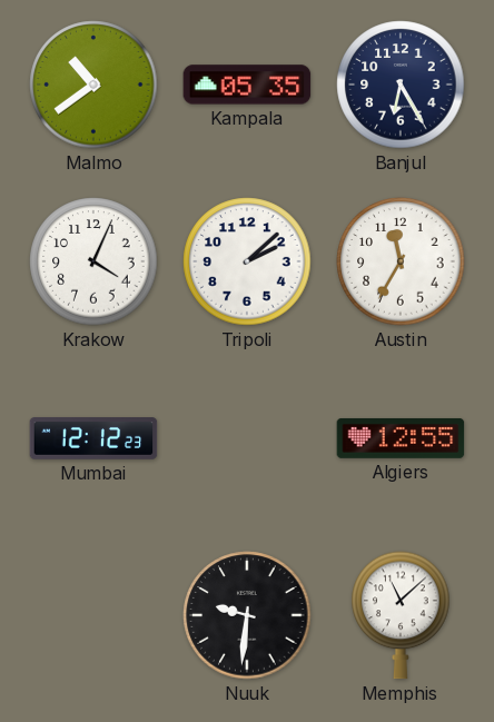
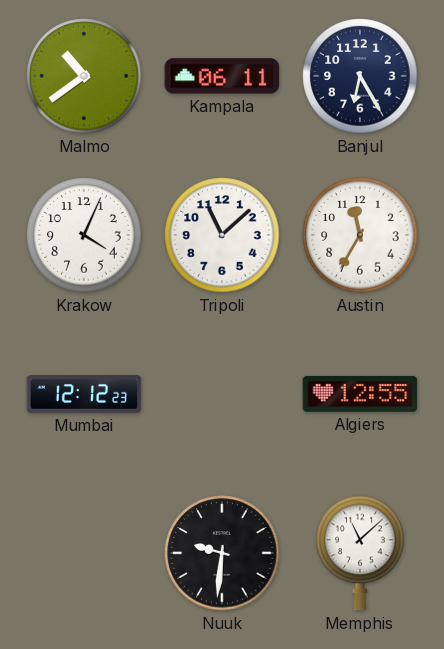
Kampala: 05:35 -> 06:11
Tripoli: 2:08 -> 11:08
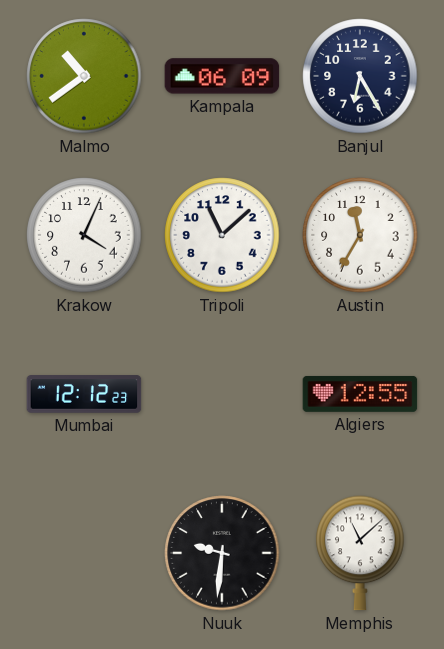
Kampala: 06:11 -> 06:09
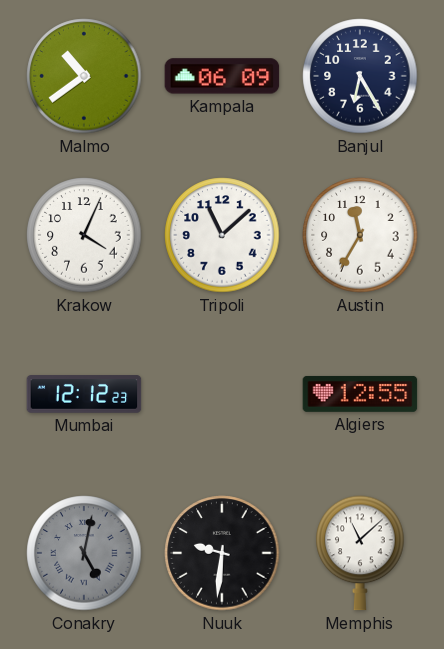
Conakry: none -> 5:02
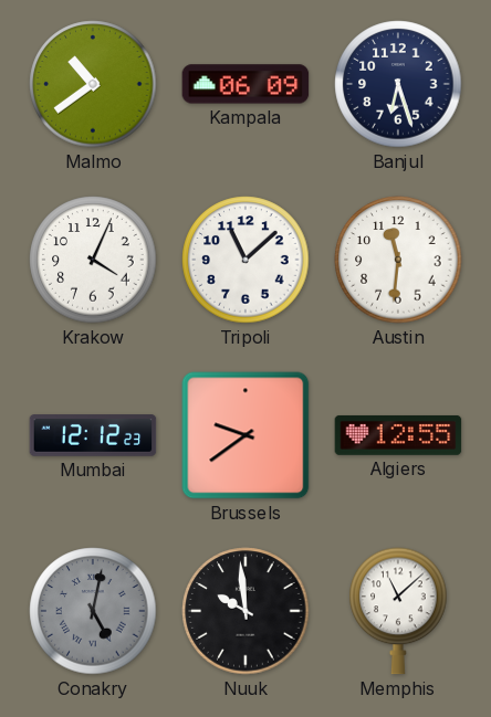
Banjul: 6:25 -> 6:27
Austin: 11:35 -> 11:31
Brussels: none -> 9:39
Nuuk: 9:31 -> 9:59
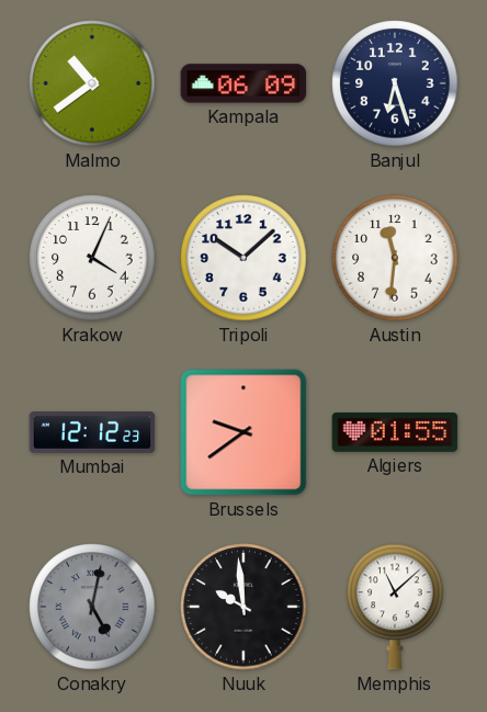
Tripoli: 11:08 -> 10:08
Algiers: 12:55 -> 01:55
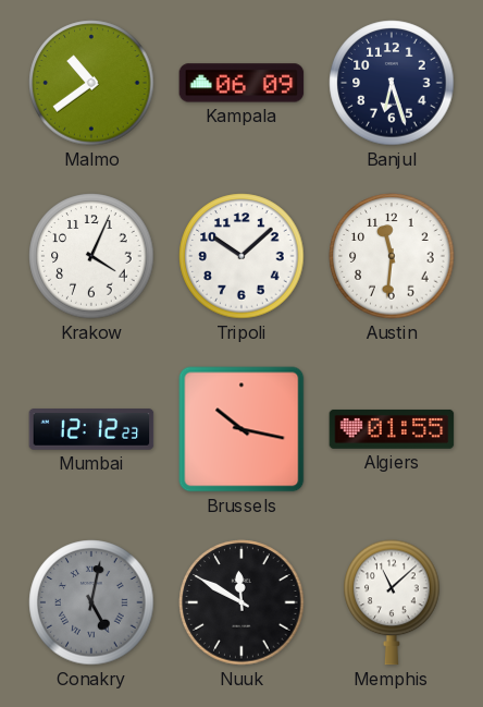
Brussels: 9:39 -> 10:17
Nuuk: 9:59 -> 11:50
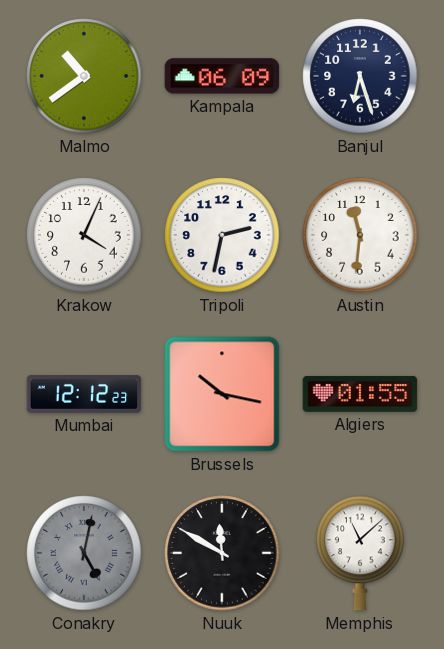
Tripoli: 10:08 -> 2:32
